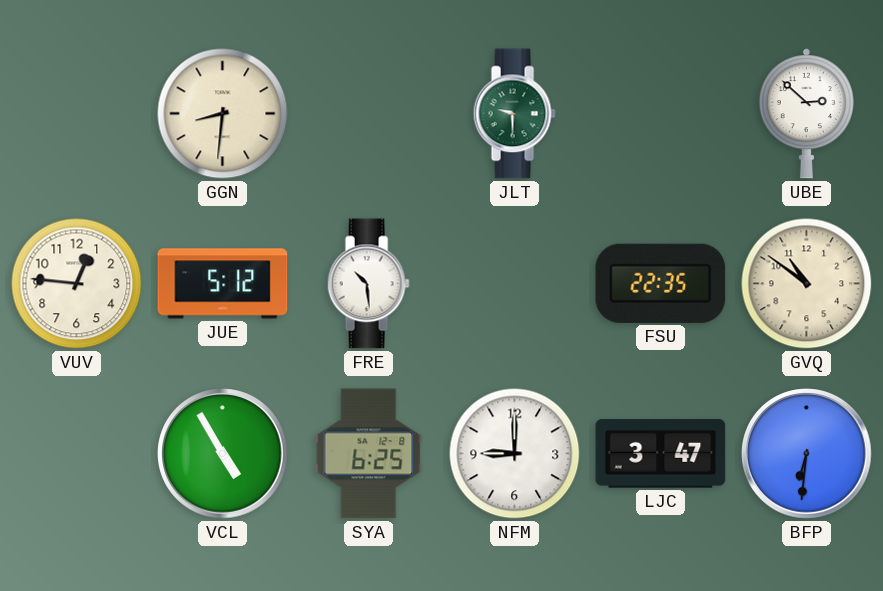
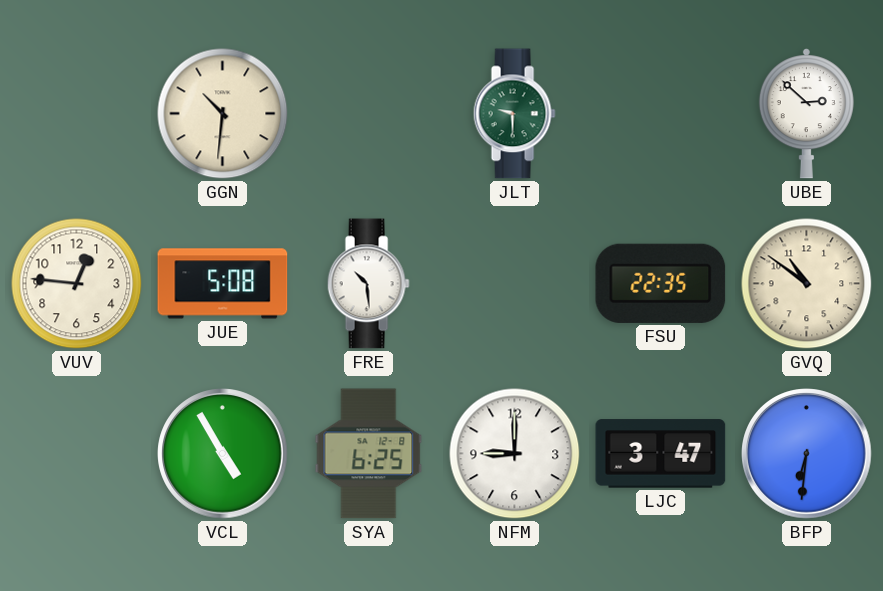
GGN: 8:31 -> 10:31
JUE: 5:12 -> 5:08
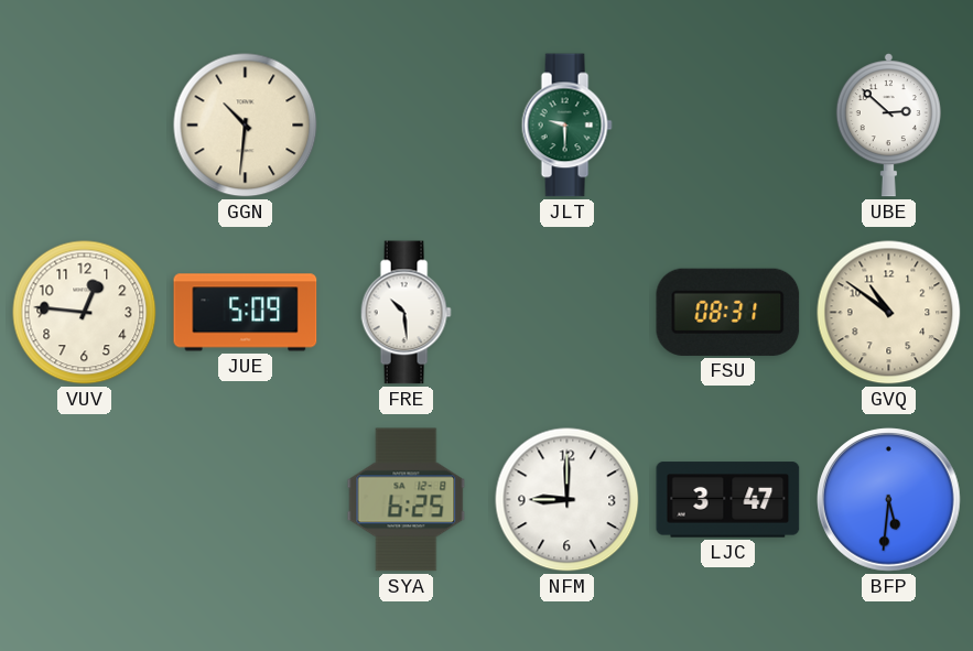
JUE: 5:08 -> 5:09
FSU: 22:35 -> 08:31
VCL: 4:55 -> none
BFP: 6:31 -> 5:31
